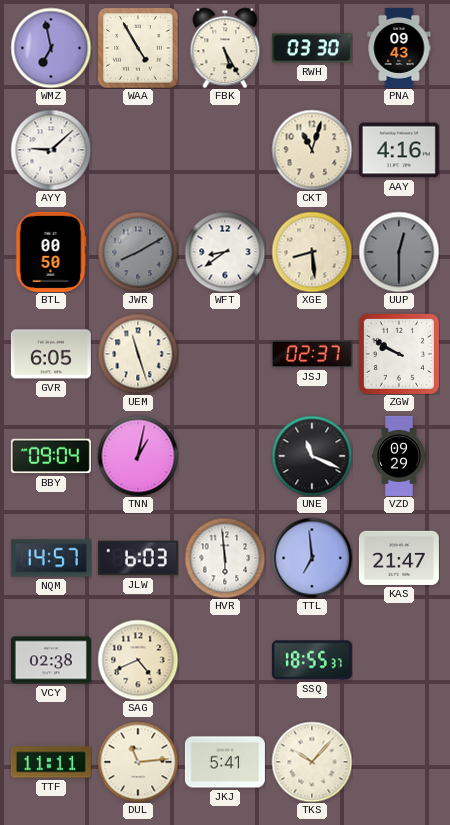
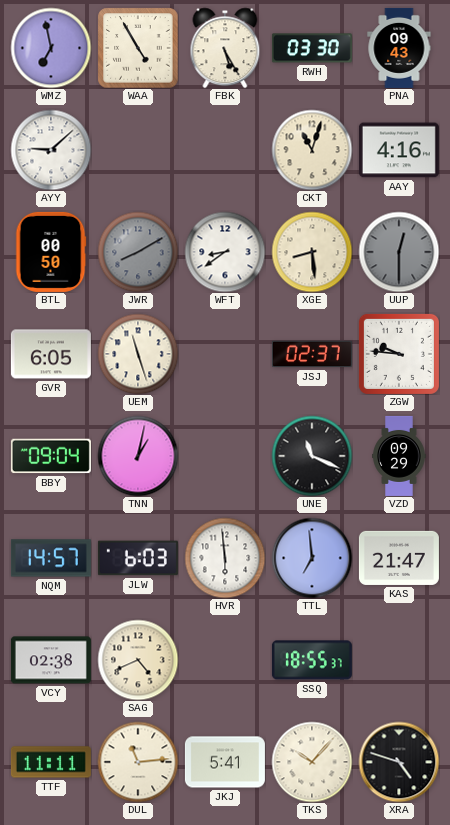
ZGW: 9:50 -> 9:46
XRA: none -> 4:48
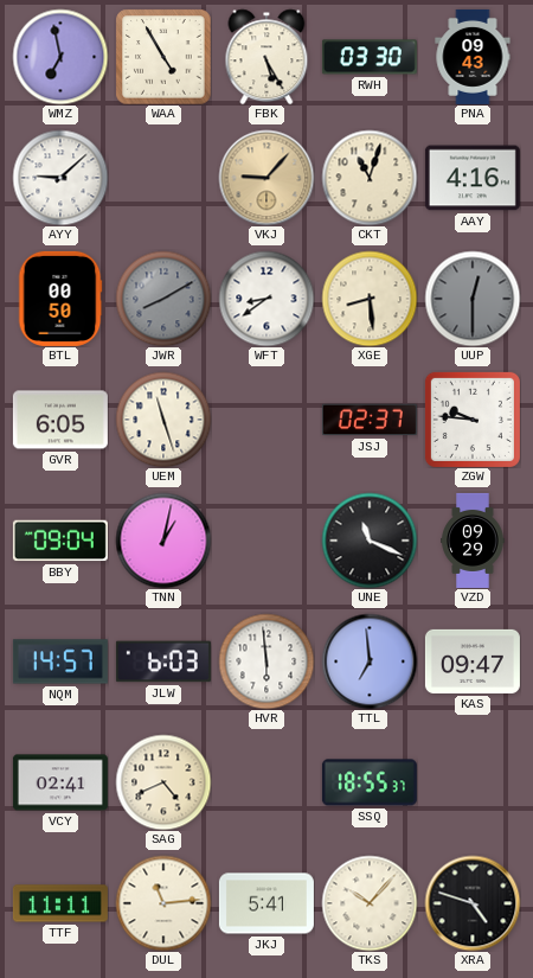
VKJ: none -> 9:07
KAS: 21:47 -> 09:47
VCY: 02:38 -> 02:41
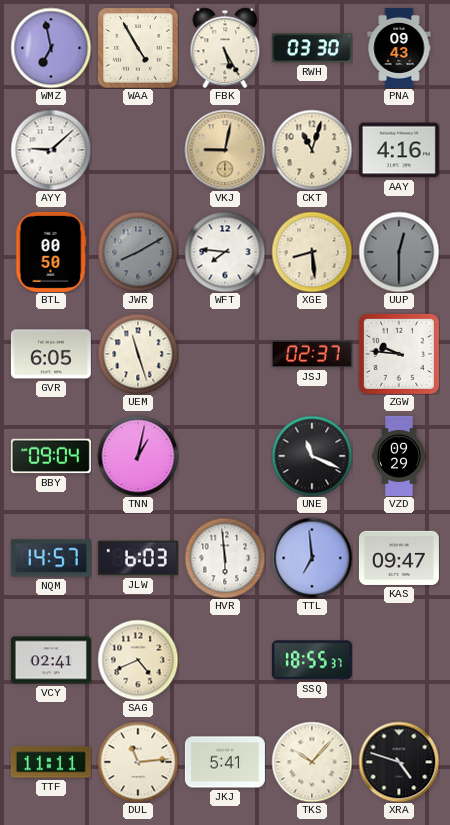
VKJ: 9:07 -> 9:02
WFT: 8:39 -> 7:46
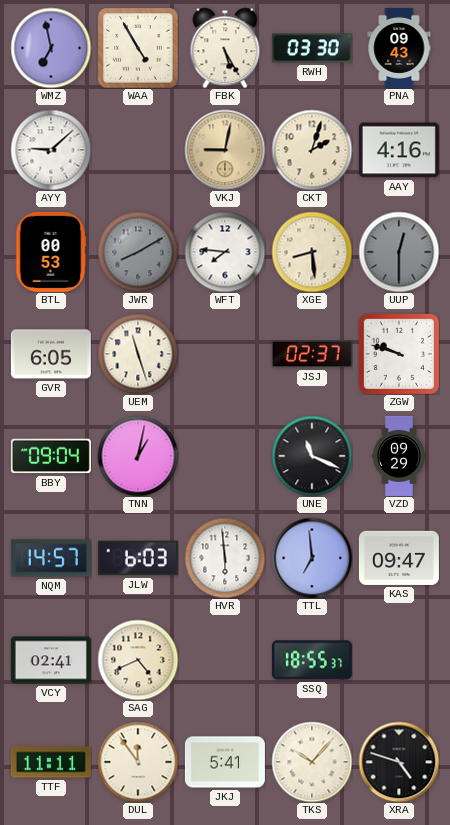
CKT: 11:03 -> 2:03
BTL: 00:50 -> 00:53
ZGW: 9:46 -> 9:48
DUL: 11:14 -> 11:54
